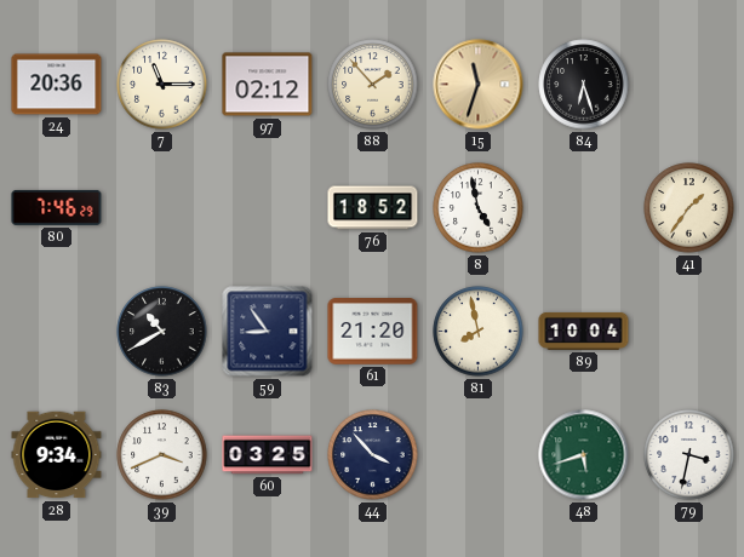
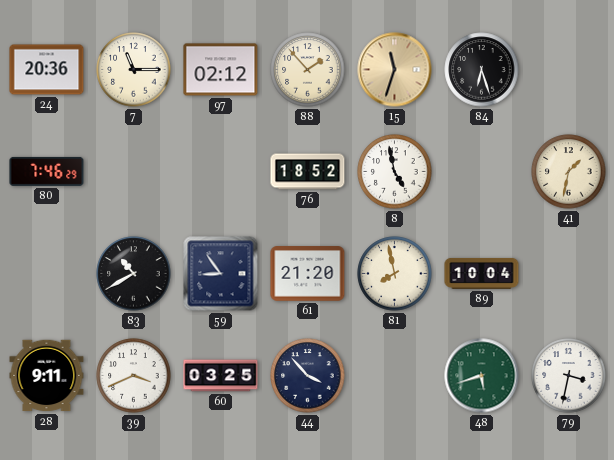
41: 1:36 -> 1:32
28: 9:34 -> 9:11
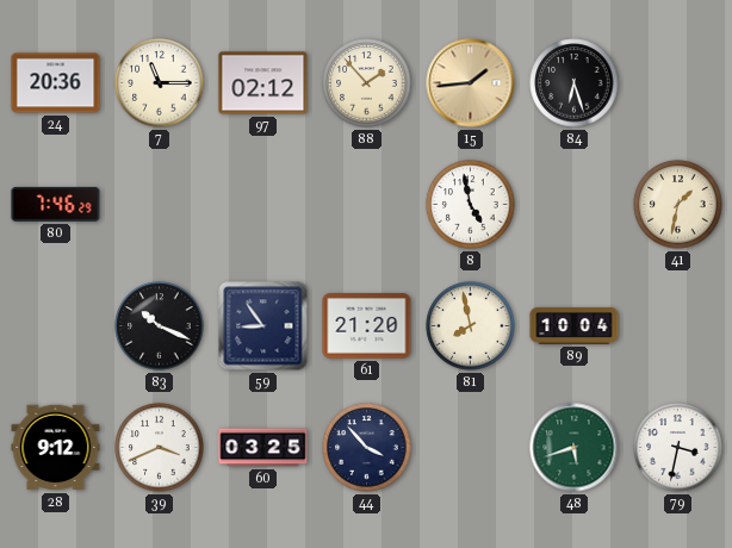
15: 11:33 -> 1:44
76: 18:52 -> none
83: 10:40 -> 10:19
28: 9:11 -> 9:12
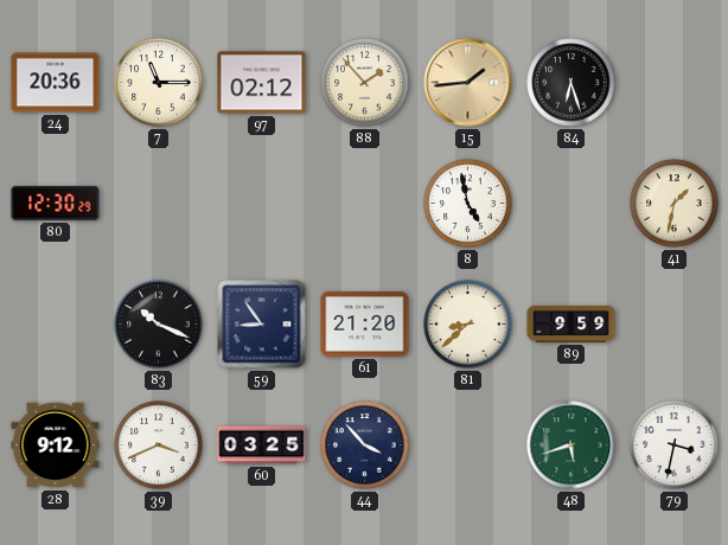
80: 7:46 -> 12:30
81: 7:58 -> 8:38
89: 10:04 -> 9:59
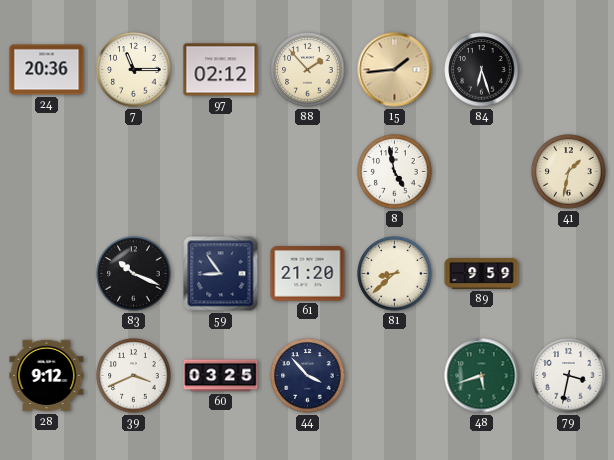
80: 12:30 -> none
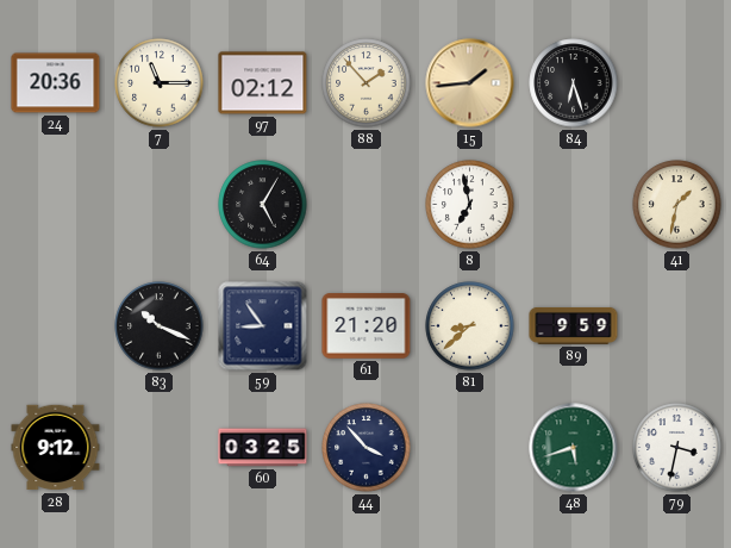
64: none -> 5:05
8: 4:58 -> 6:58
39: 3:41 -> none
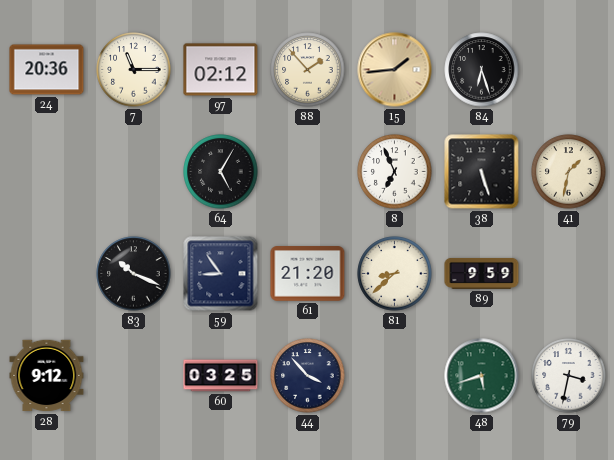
8: 6:58 -> 6:56
38: none -> 5:27
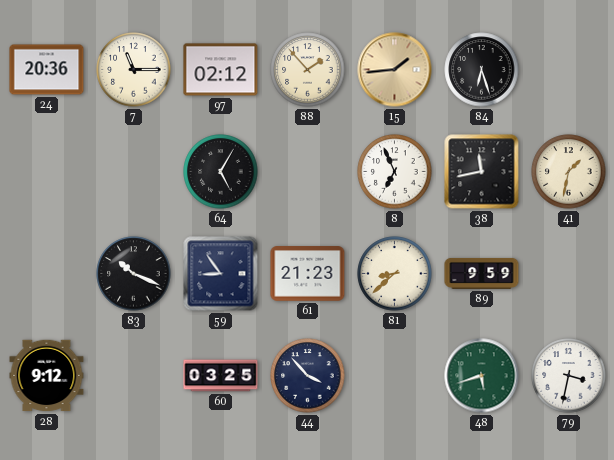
38: 5:27 -> 11:43
61: 21:20 -> 21:23
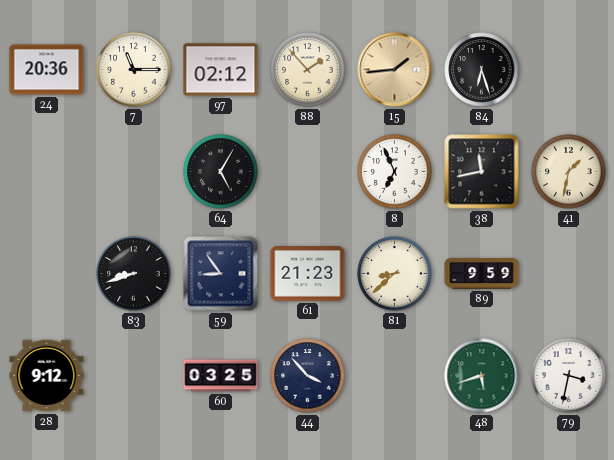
83: 10:19 -> 8:42
